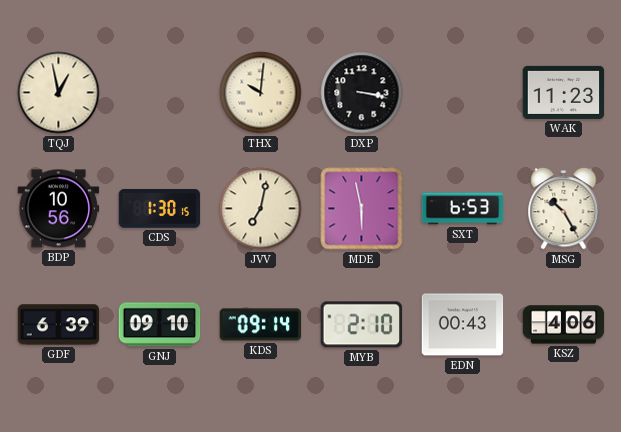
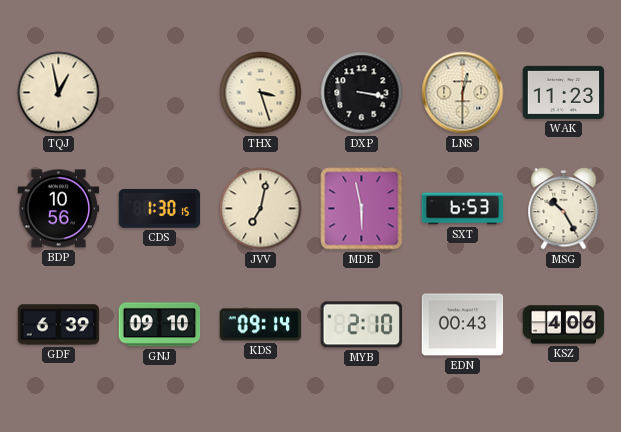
THX: 10:01 -> 3:27
LNS: none -> 12:30
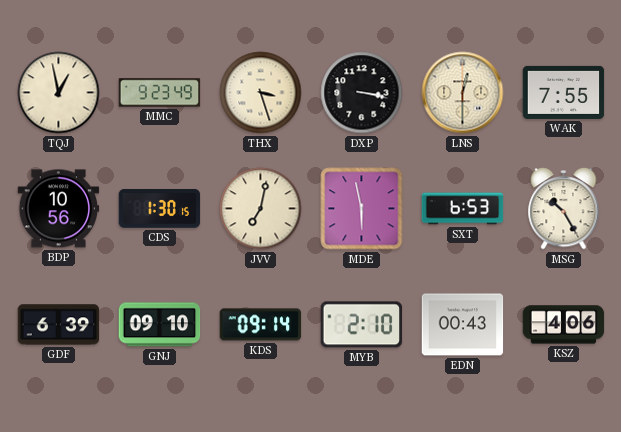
MMC: none -> 9:23
WAK: 11:23 -> 7:55
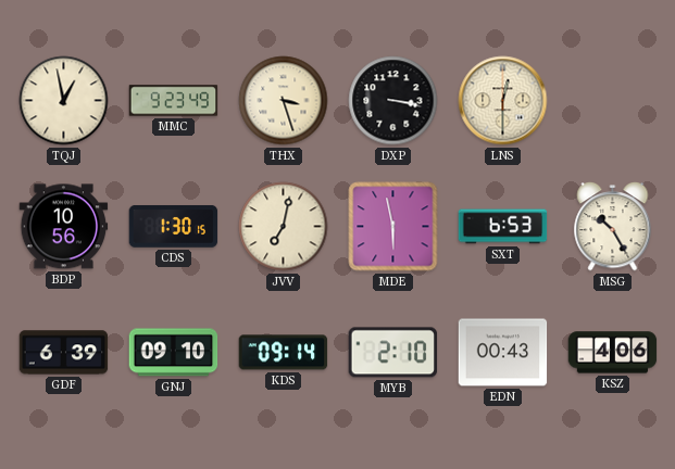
WAK: 7:55 -> none
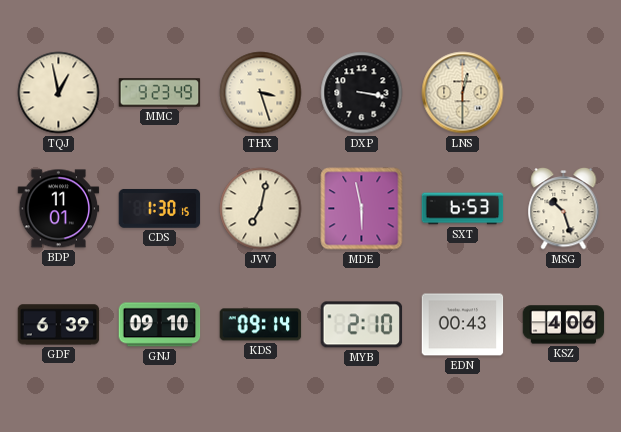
BDP: 10:56 -> 11:01
MSG: 10:25 -> 10:27
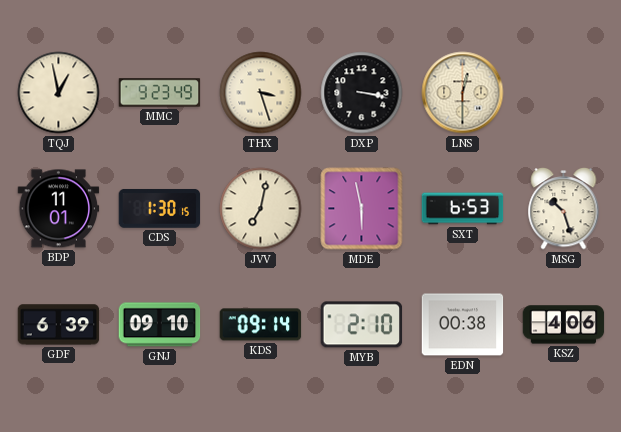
EDN: 00:43 -> 00:38
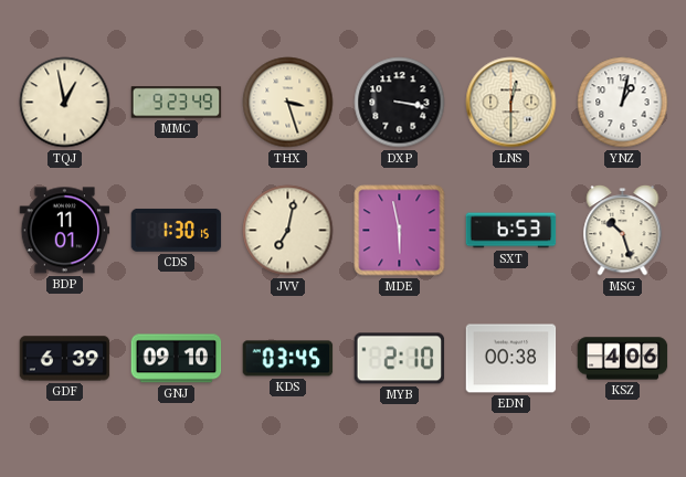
YNZ: none -> 1:02
KDS: 09:14 -> 03:45
